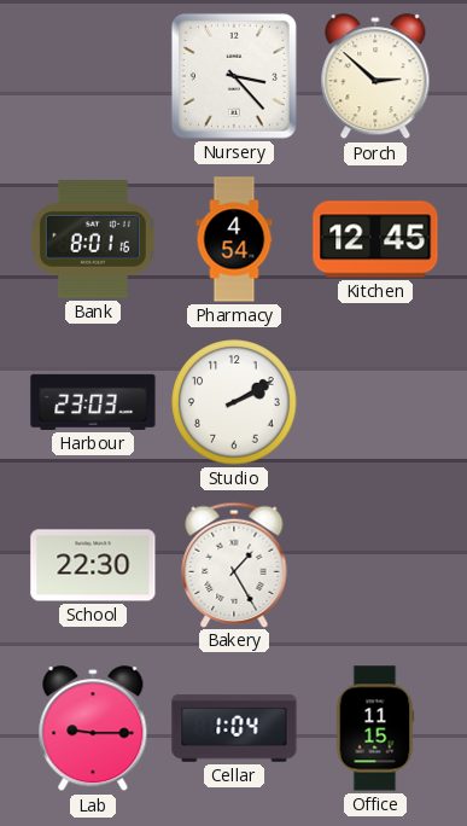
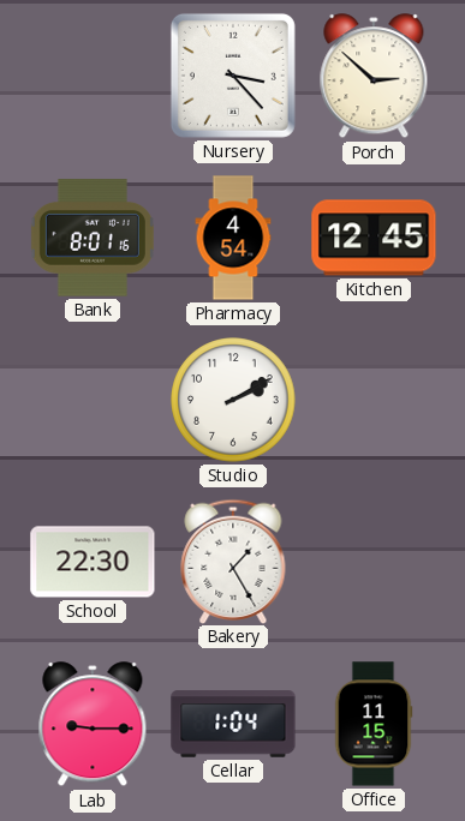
Harbour: 23:03 -> none
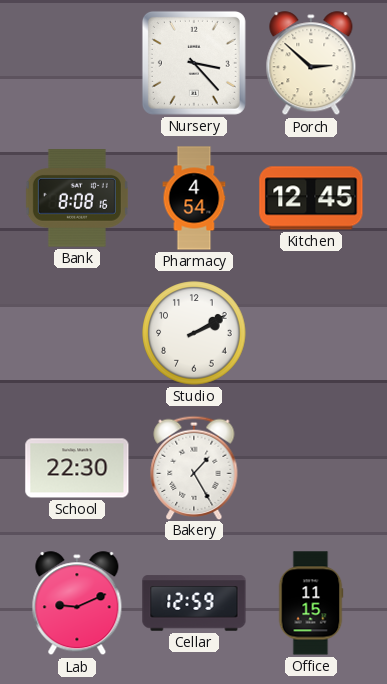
Bank: 8:01 -> 8:08
Lab: 9:15 -> 9:11
Cellar: 1:04 -> 12:59
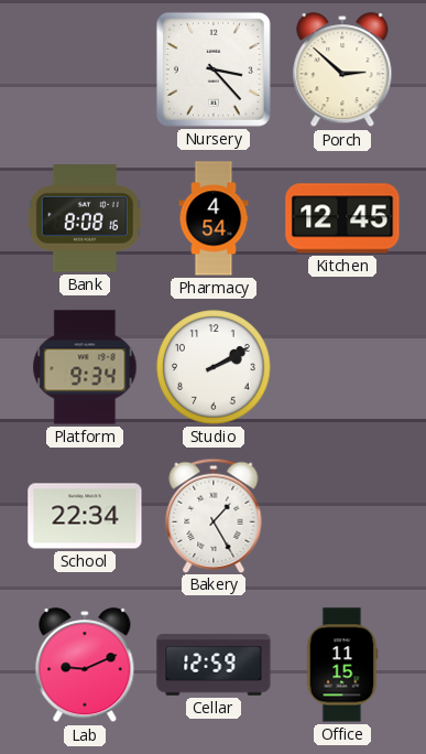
Platform: none -> 9:34
School: 22:30 -> 22:34
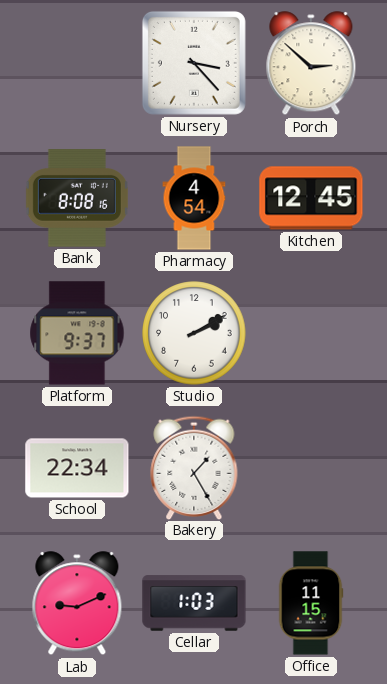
Platform: 9:34 -> 9:37
Cellar: 12:59 -> 1:03
